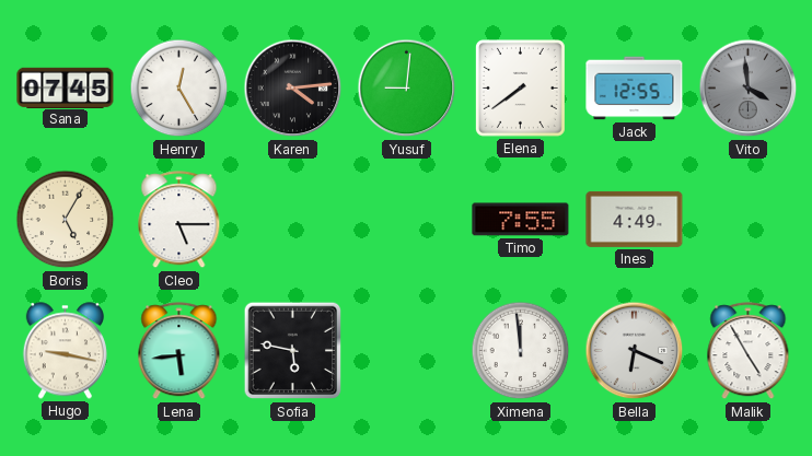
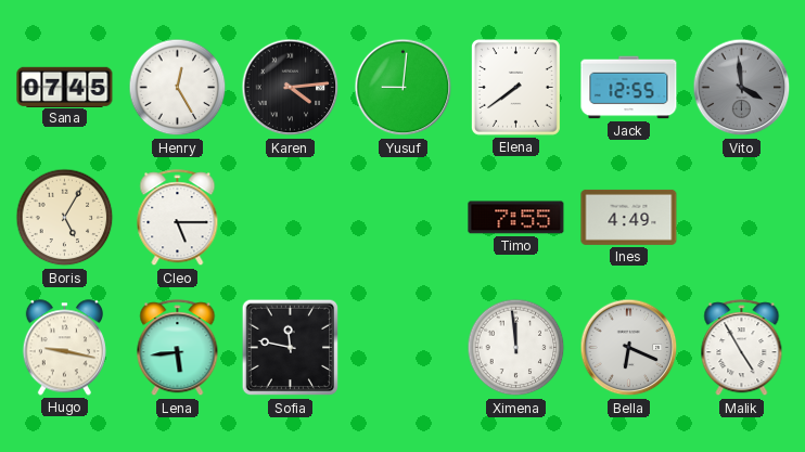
Sofia: 5:47 -> 11:47
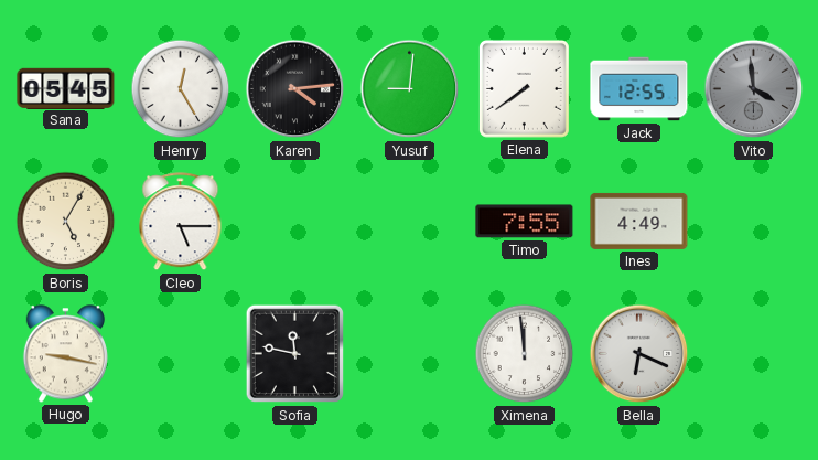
Sana: 07:45 -> 05:45
Lena: 5:44 -> none
Malik: 4:55 -> none
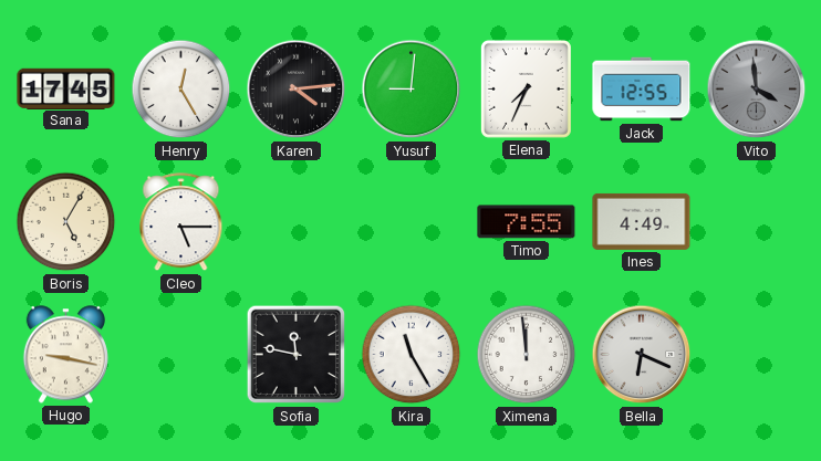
Sana: 05:45 -> 17:45
Elena: 7:39 -> 7:34
Kira: none -> 11:25
